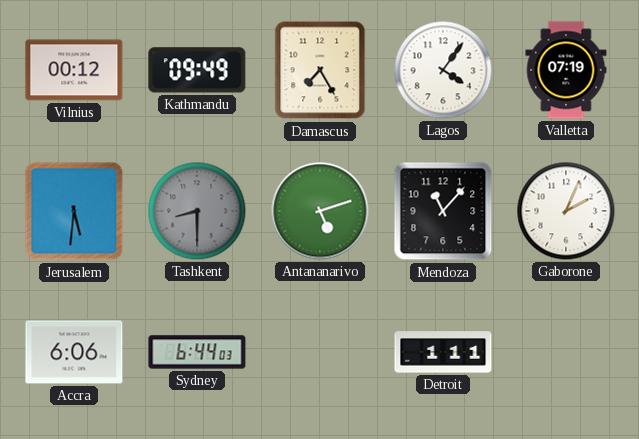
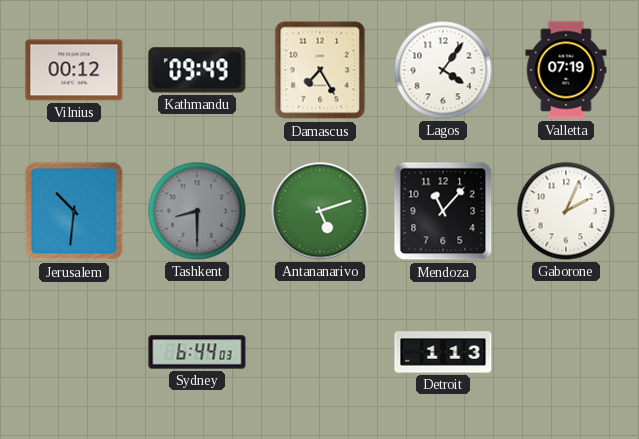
Jerusalem: 5:31 -> 10:31
Accra: 6:06 -> none
Detroit: 1:11 -> 1:13
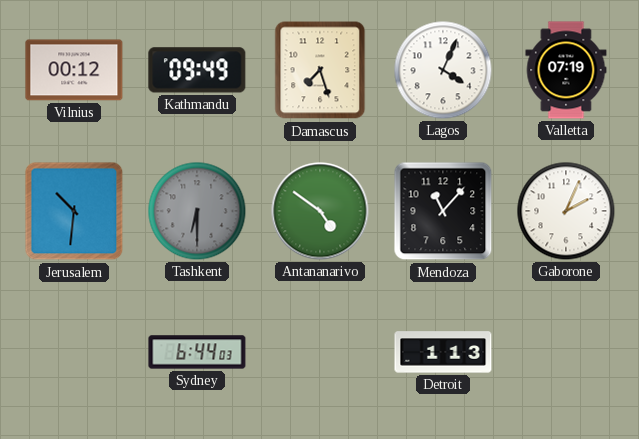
Damascus: 7:25 -> 7:27
Lagos: 4:06 -> 4:04
Tashkent: 8:30 -> 6:30
Antananarivo: 5:12 -> 4:51
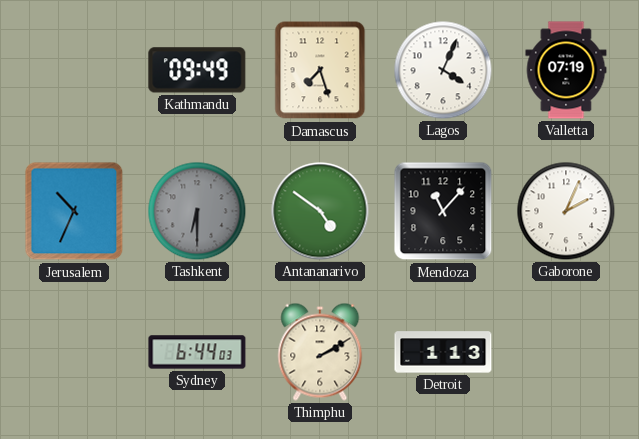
Vilnius: 00:12 -> none
Jerusalem: 10:31 -> 10:34
Thimphu: none -> 2:10
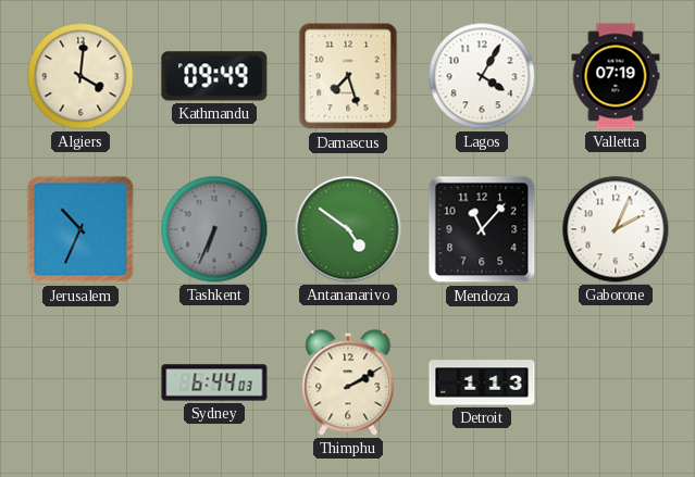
Algiers: none -> 4:01
Lagos: 4:04 -> 4:05
Tashkent: 6:30 -> 6:34
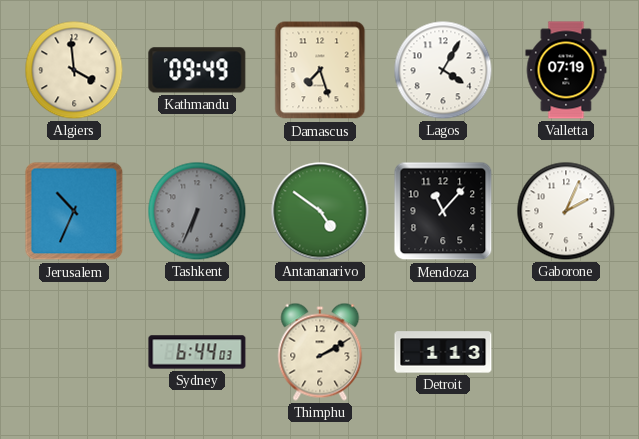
Algiers: 4:01 -> 3:59
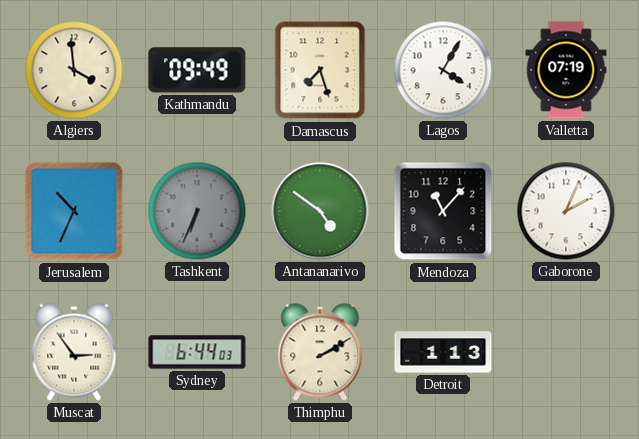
Muscat: none -> 2:54
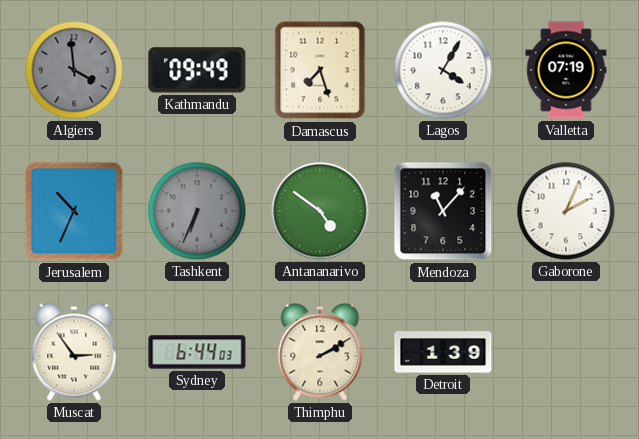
Algiers dial: cream -> grey
Detroit: 1:13 -> 1:39
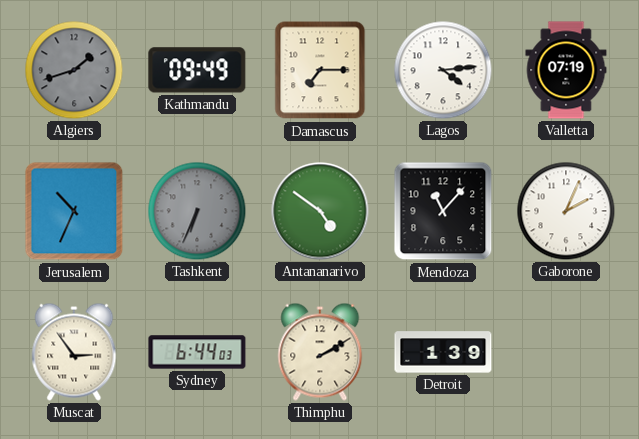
Algiers: 3:59 -> 1:42
Damascus: 7:27 -> 7:15
Lagos: 4:05 -> 4:14
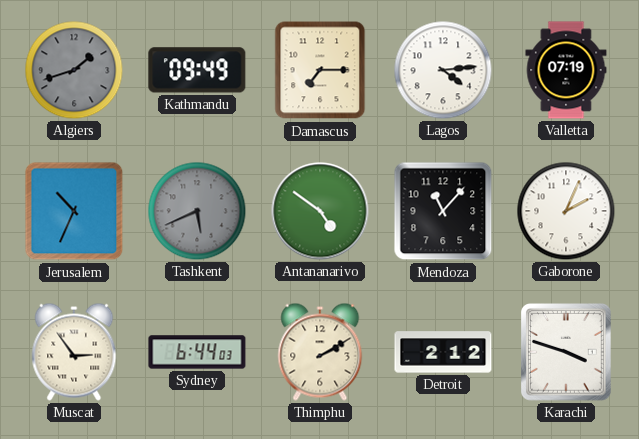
Tashkent: 6:34 -> 5:41
Detroit: 1:39 -> 2:12
Karachi: none -> 3:48
